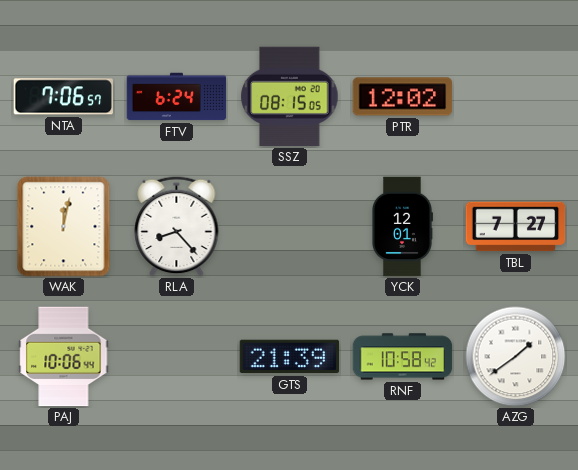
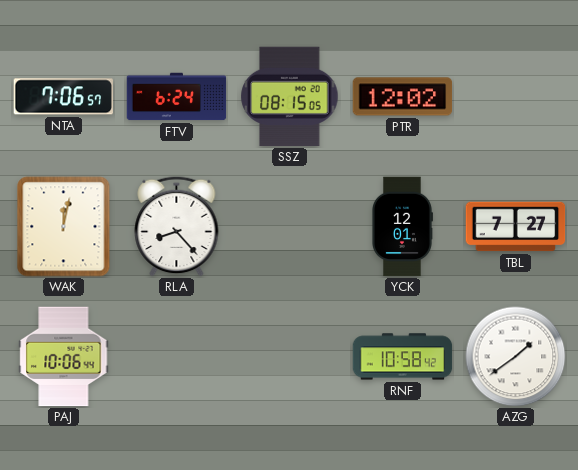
GTS: 21:39 -> none
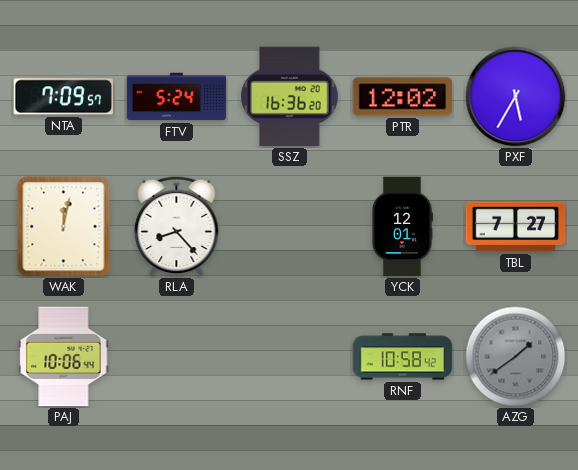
NTA: 7:06 -> 7:09
FTV: 6:24 -> 5:24
SSZ: 08:15 -> 16:36
PXF: none -> 5:35
AZG dial: white -> grey
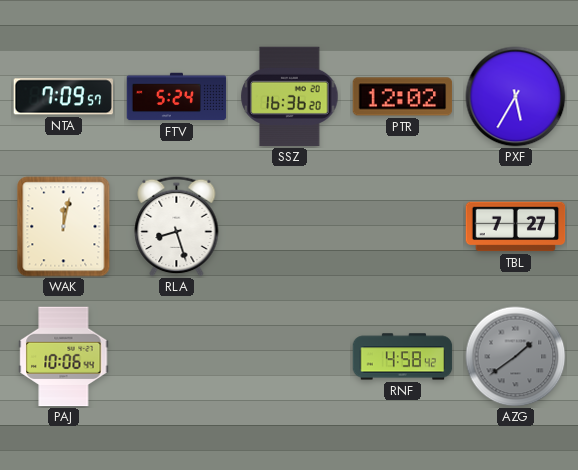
RLA: 8:23 -> 8:27
YCK: 12:01 -> none
RNF: 10:58 -> 4:58
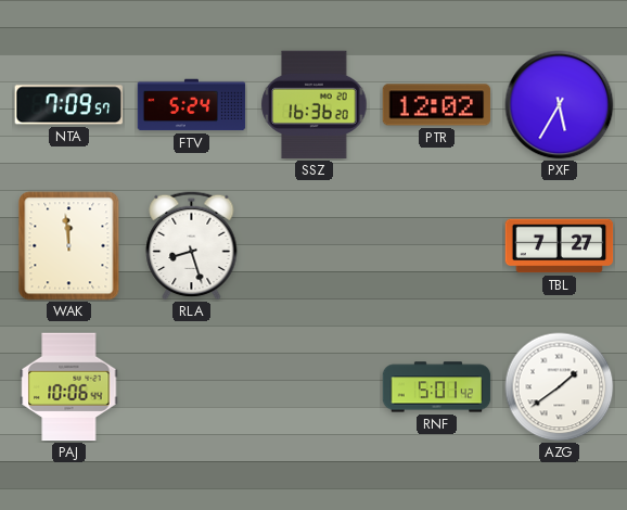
WAK: 12:02 -> 11:59
RNF: 4:58 -> 5:01
AZG dial: grey -> white
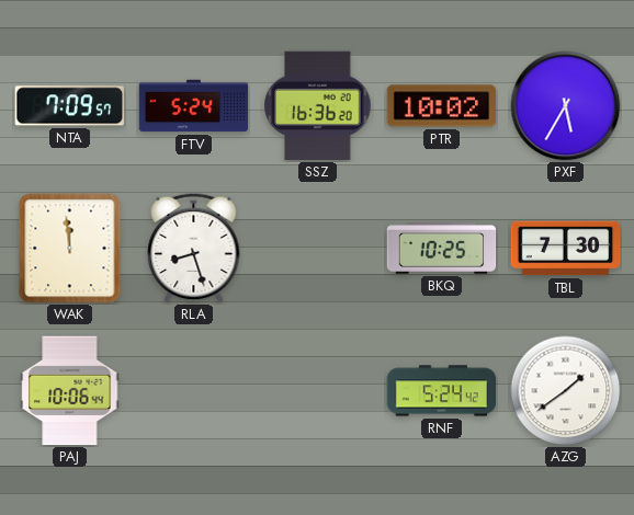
PTR: 12:02 -> 10:02
BKQ: none -> 10:25
TBL: 7:27 -> 7:30
RNF: 5:01 -> 5:24
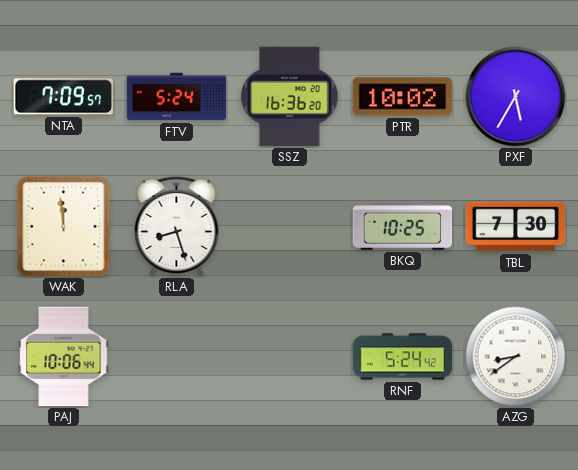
AZG: 1:39 -> 8:39
